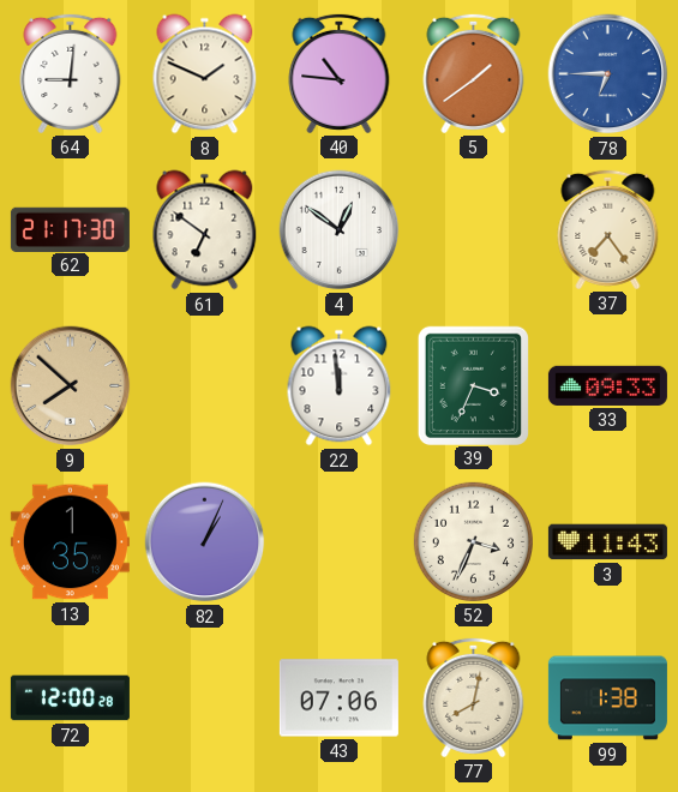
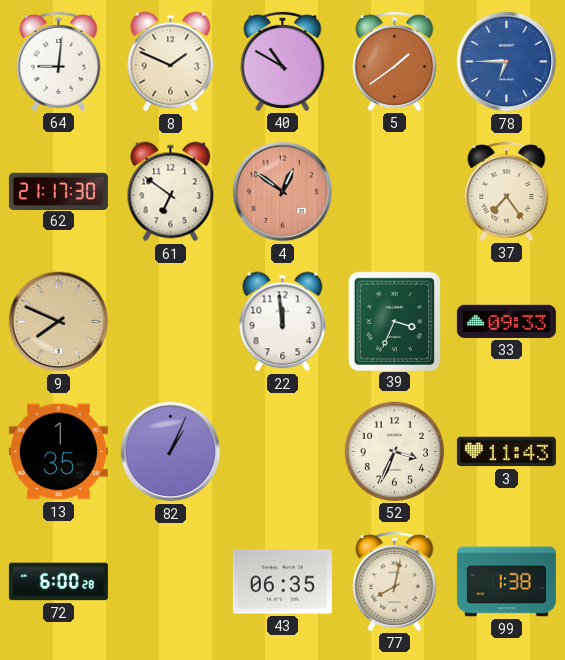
40: 10:46 -> 10:50
4 dial: white -> salmon
9: 7:52 -> 7:49
72: 12:00 -> 6:00
43: 07:06 -> 06:35
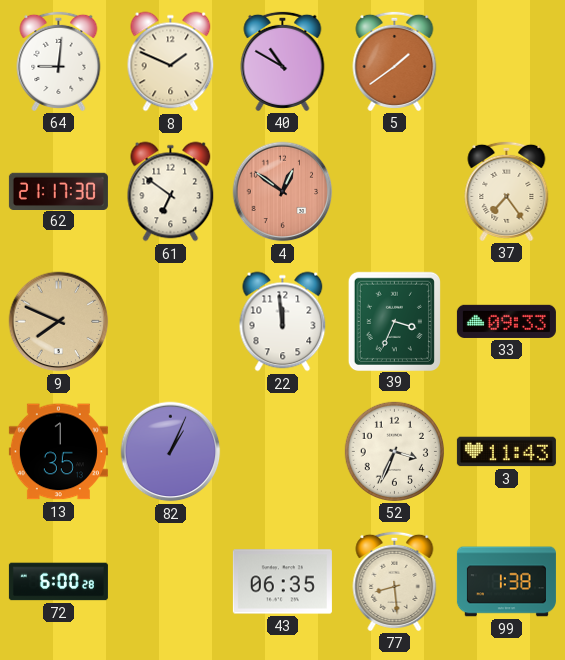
78: 6:45 -> none
77: 8:02 -> 8:29
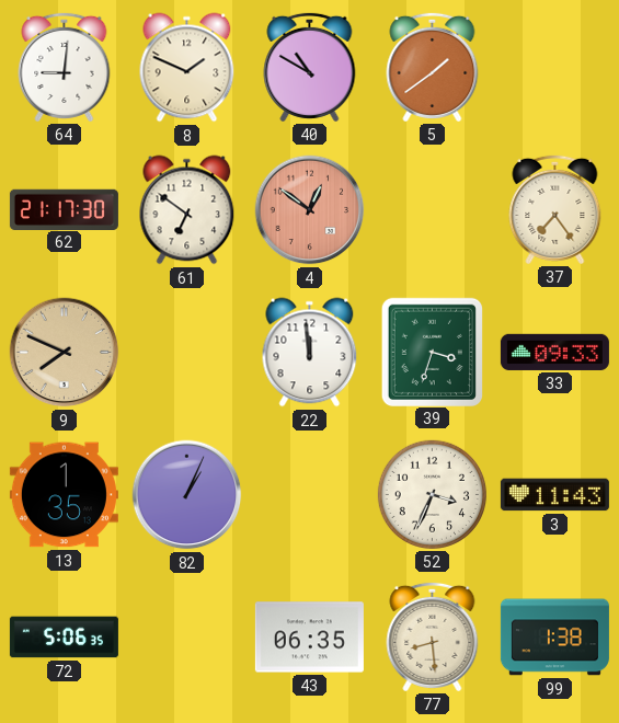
39: 3:34 -> 3:33
72: 6:00 -> 5:06
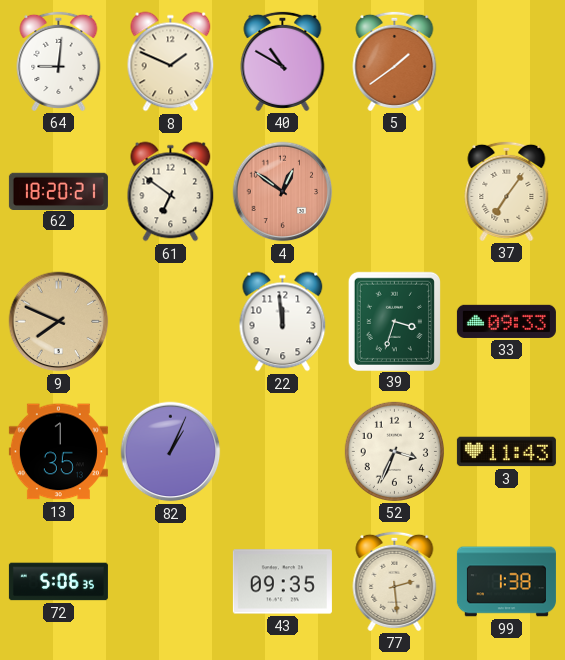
62: 21:17 -> 18:20
37: 7:24 -> 7:06
43: 06:35 -> 09:35
77: 8:29 -> 2:29
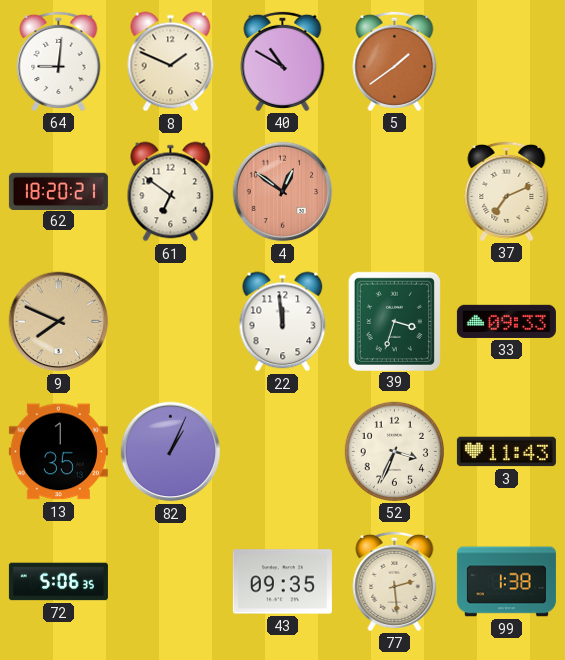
37: 7:06 -> 7:11
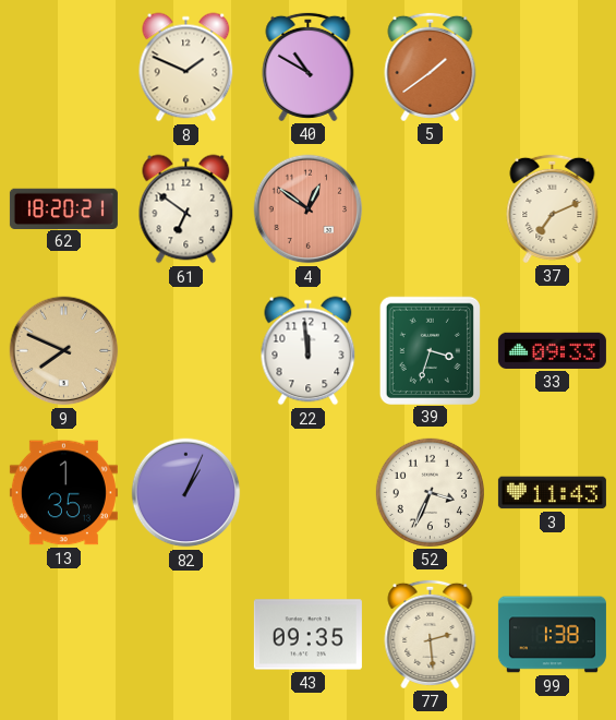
64: 9:01 -> none
72: 5:06 -> none
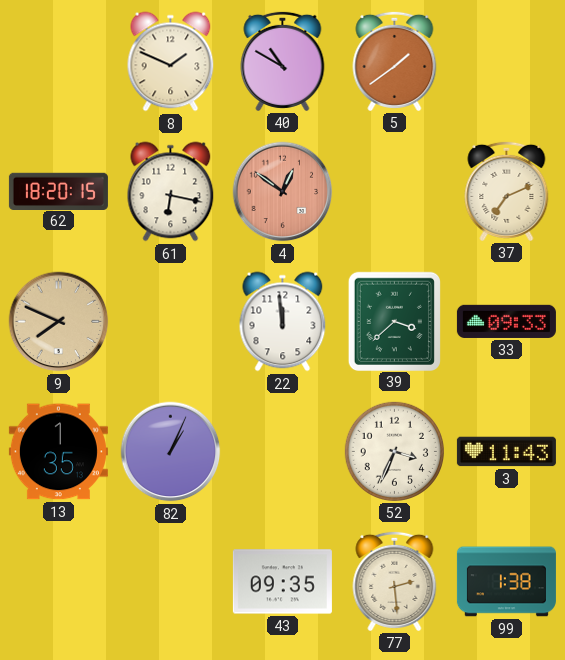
62: 18:20:21 -> 18:20:15
61: 6:51 -> 6:17
39: 3:33 -> 3:38
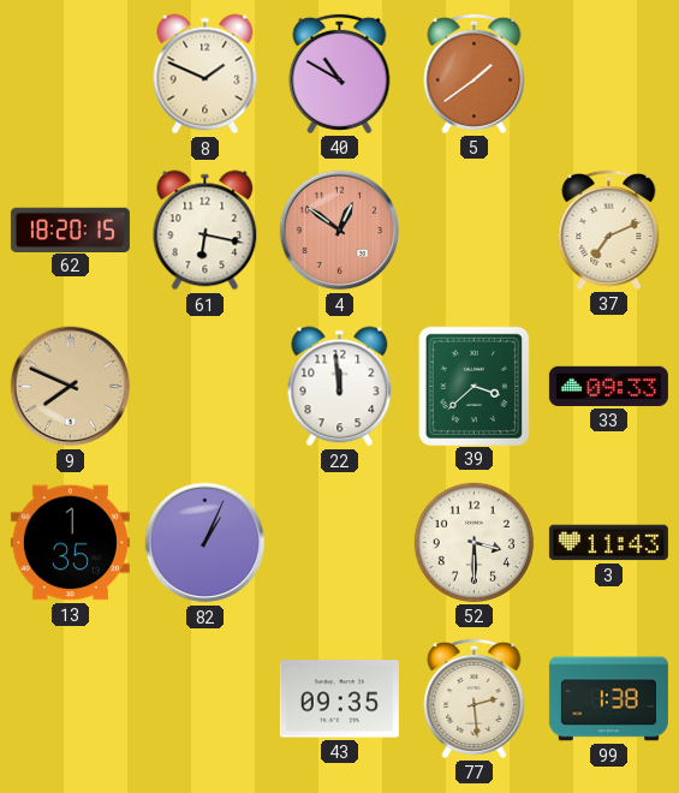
52: 3:34 -> 3:30
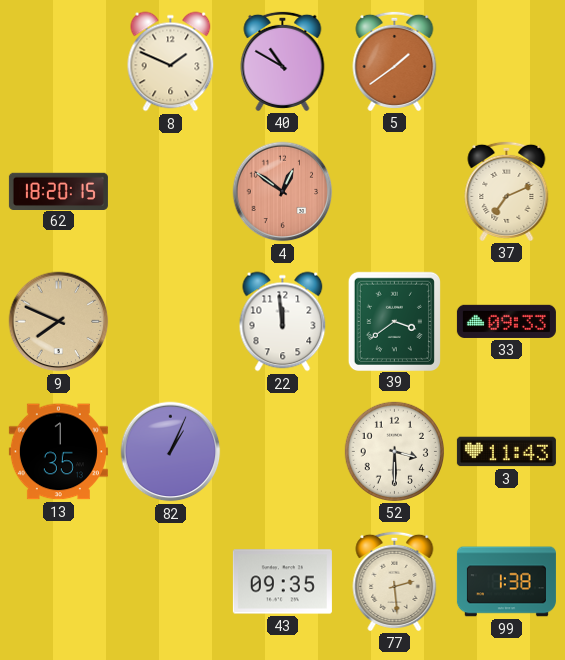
61: 6:17 -> none
39: 3:38 -> 3:39
